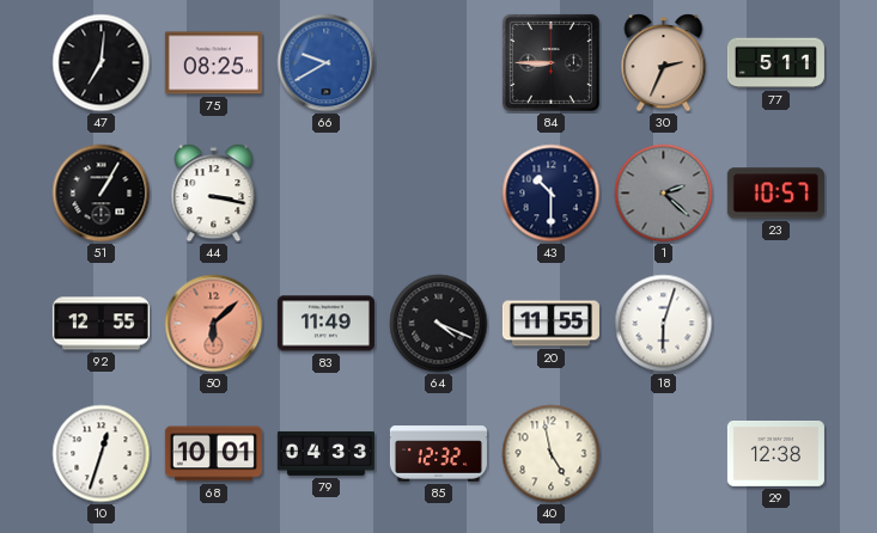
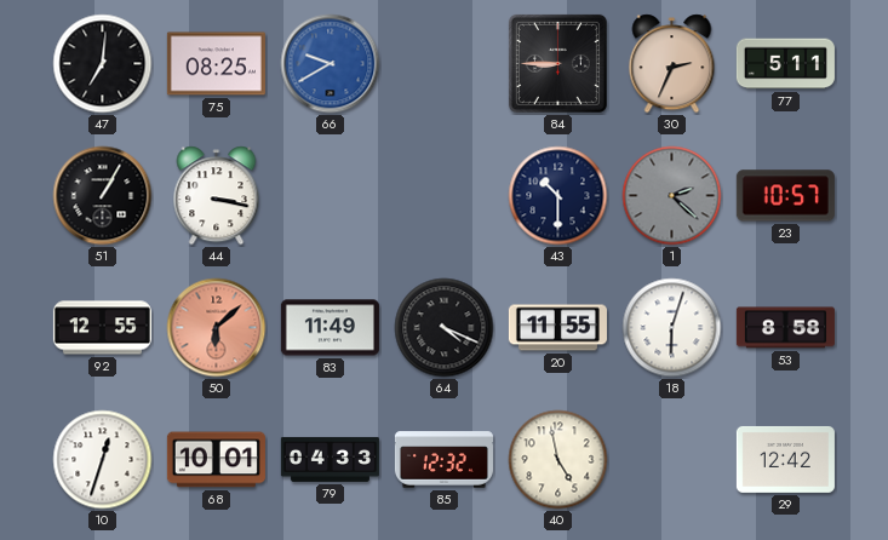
53: none -> 8:58
29: 12:38 -> 12:42
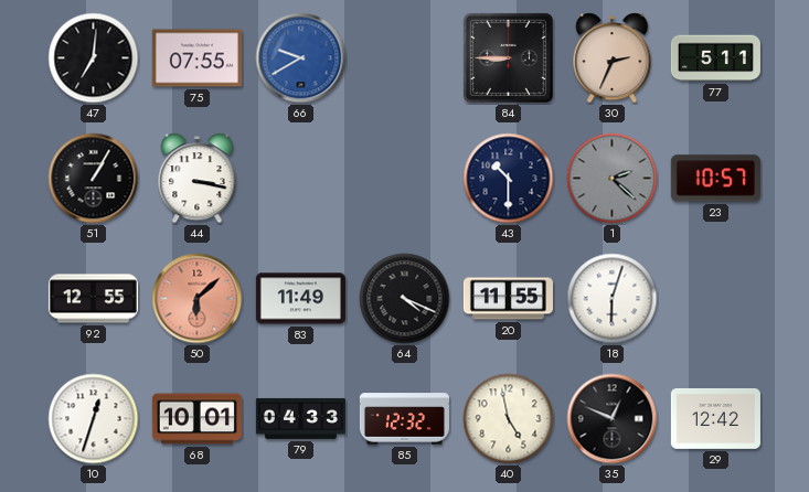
75: 08:25 -> 07:55
53: 8:58 -> none
35: none -> 12:49
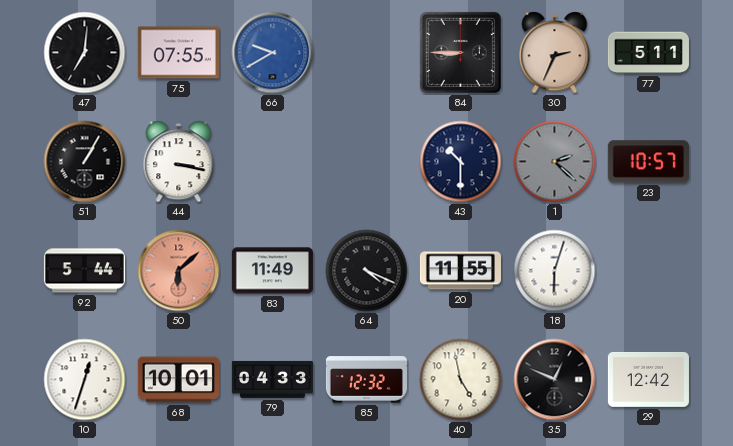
92: 12:55 -> 5:44
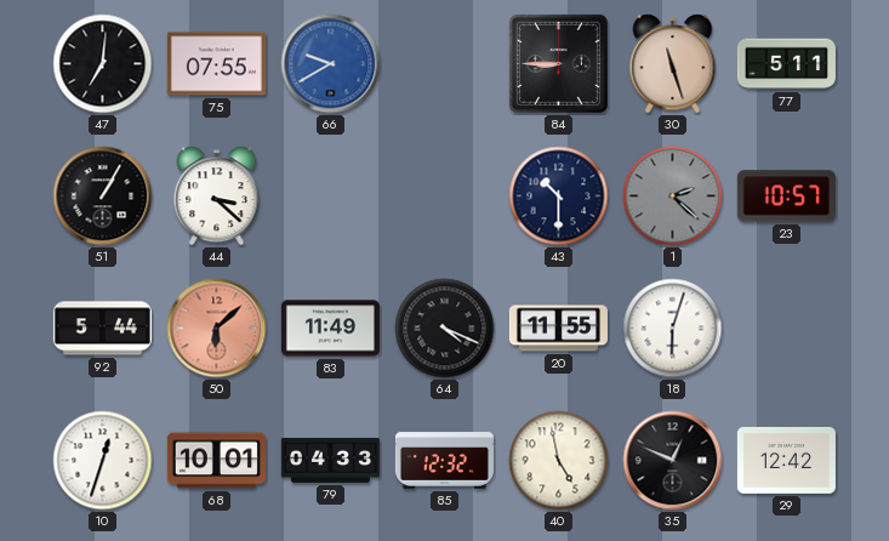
30: 2:34 -> 11:27
44: 3:17 -> 3:22
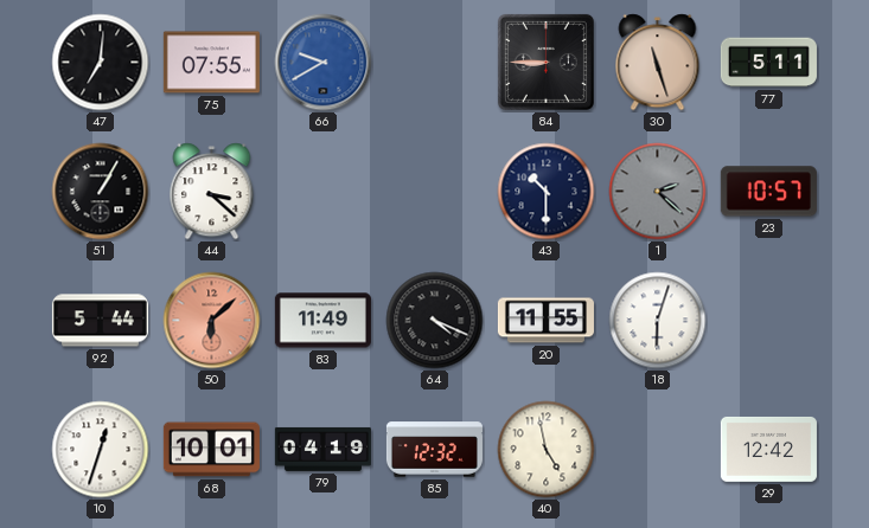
79: 04:33 -> 04:19
35: 12:49 -> none
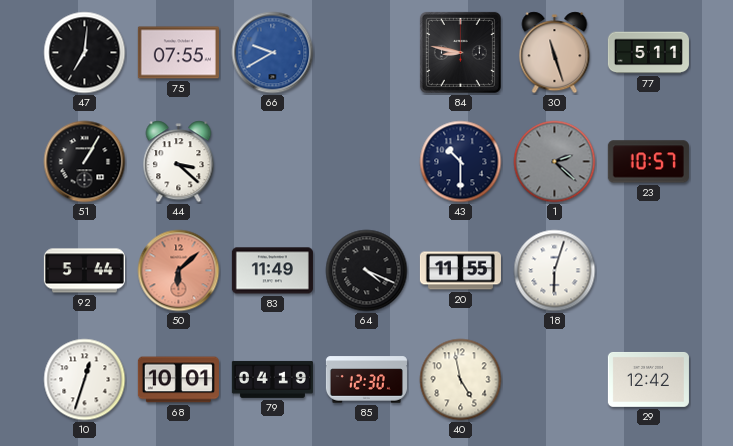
84: 8:45 -> 8:47
85: 12:32 -> 12:30
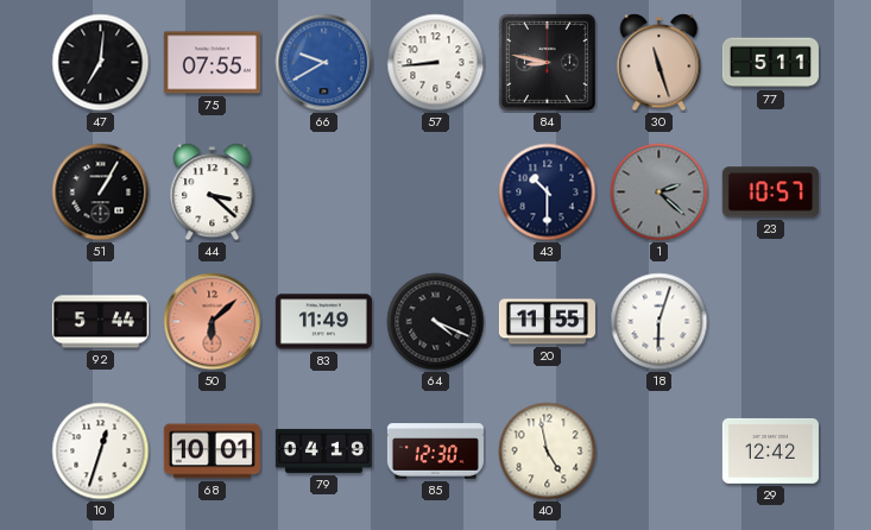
57: none -> 8:44
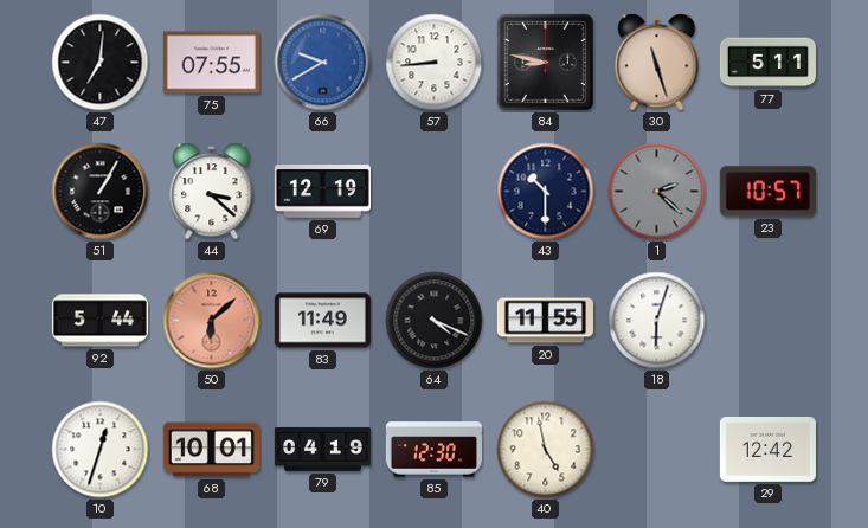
69: none -> 12:19
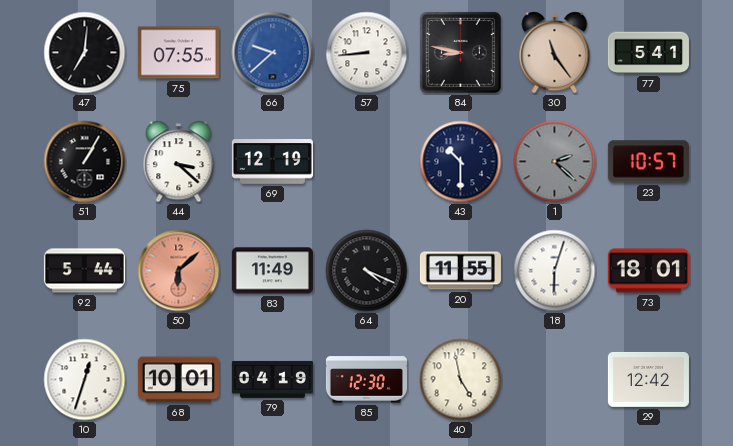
66: 9:40 -> 9:38
30: 11:27 -> 11:24
77: 5:11 -> 5:41
73: none -> 18:01
